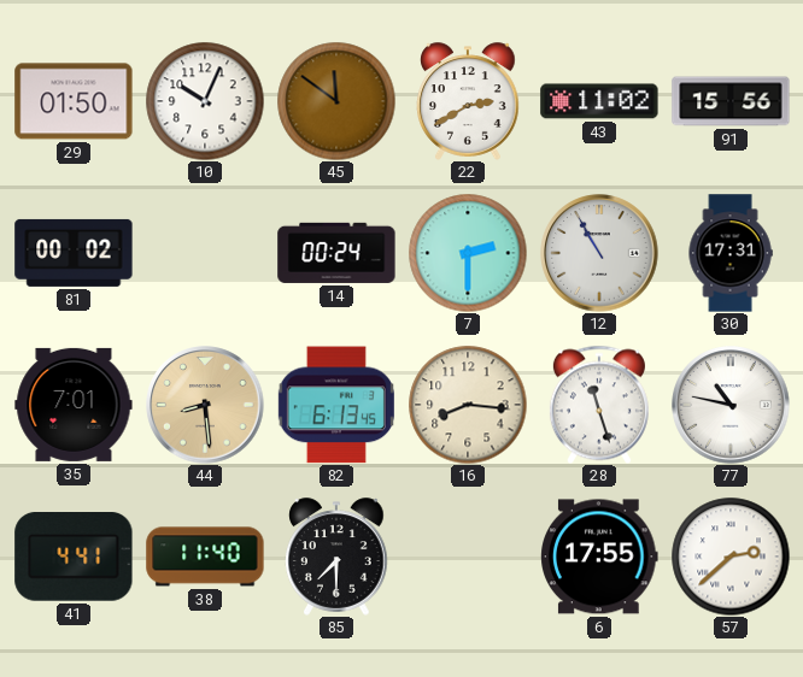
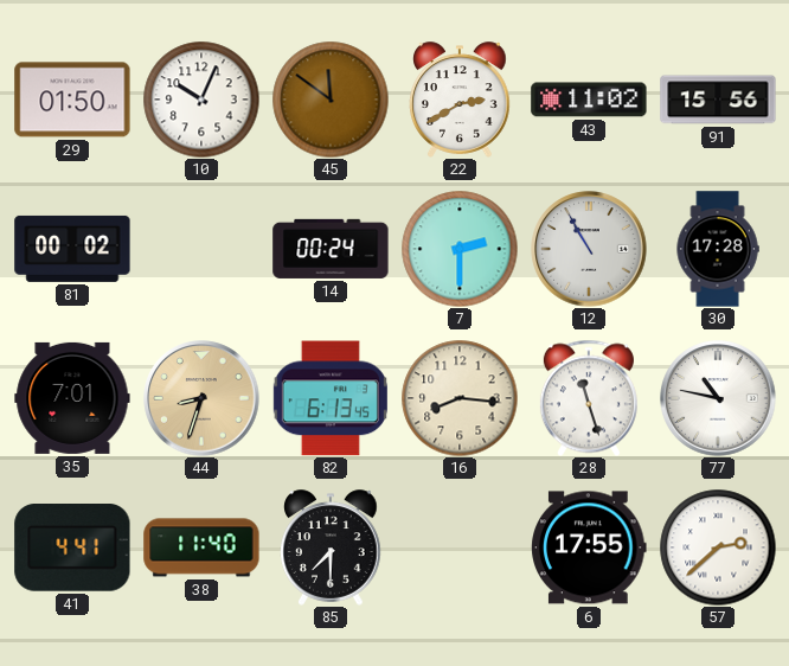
30: 17:31 -> 17:28
44: 8:29 -> 8:33
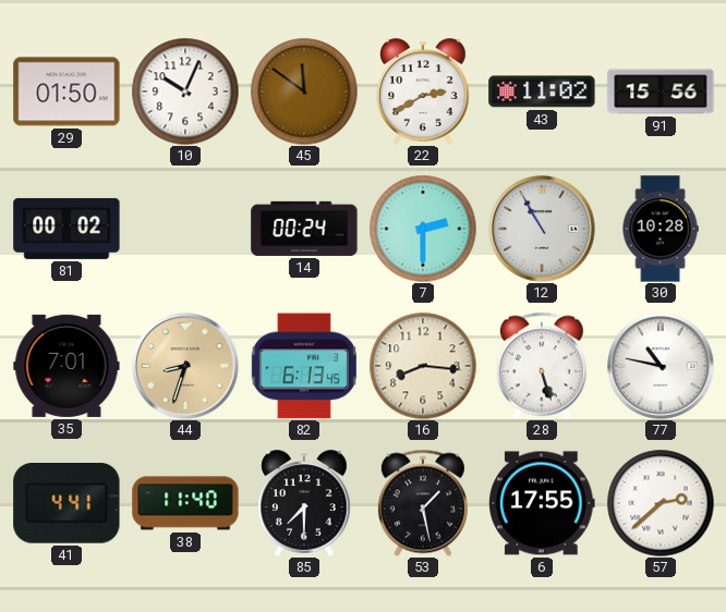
30: 17:28 -> 10:28
28: 11:27 -> 5:27
53: none -> 1:28
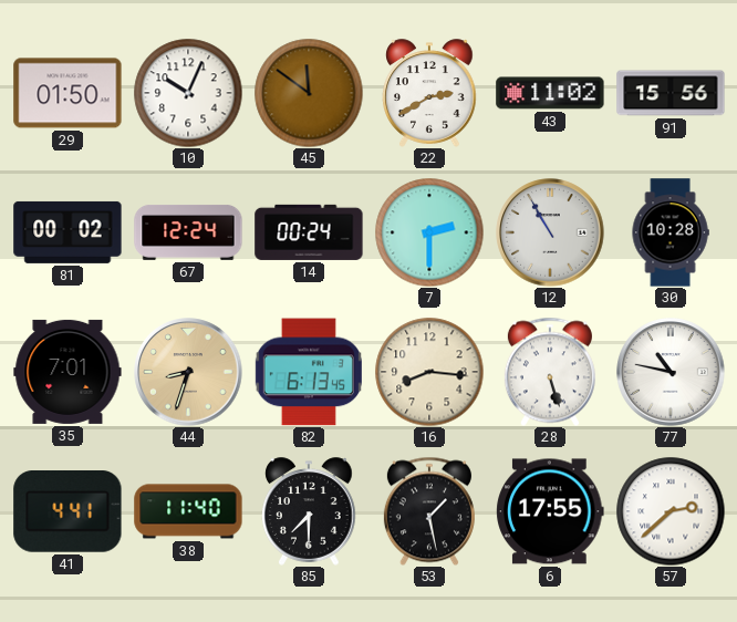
67: none -> 12:24
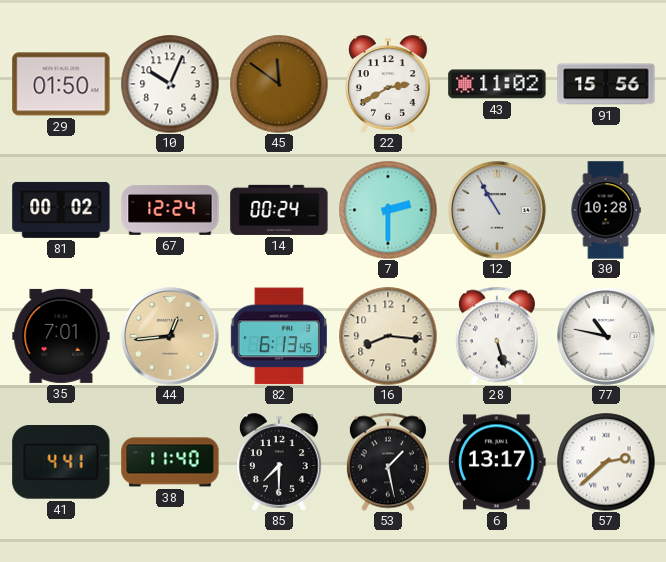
44: 8:33 -> 12:44
6: 17:55 -> 13:17
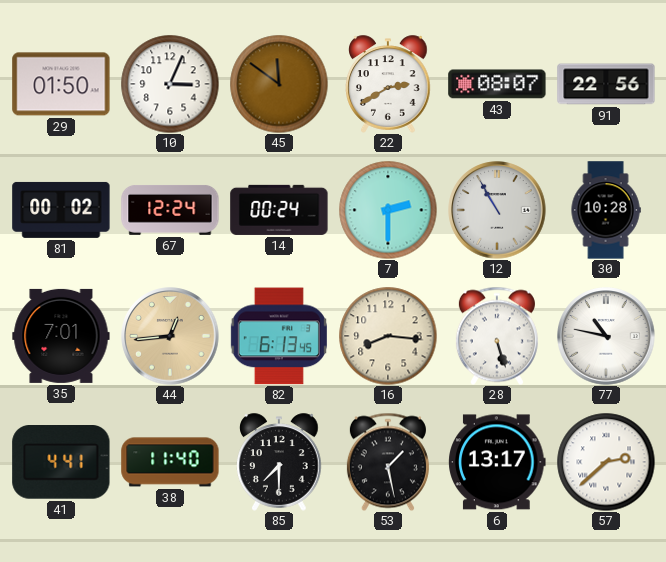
10: 10:04 -> 3:04
43: 11:02 -> 08:07
91: 15:56 -> 22:56
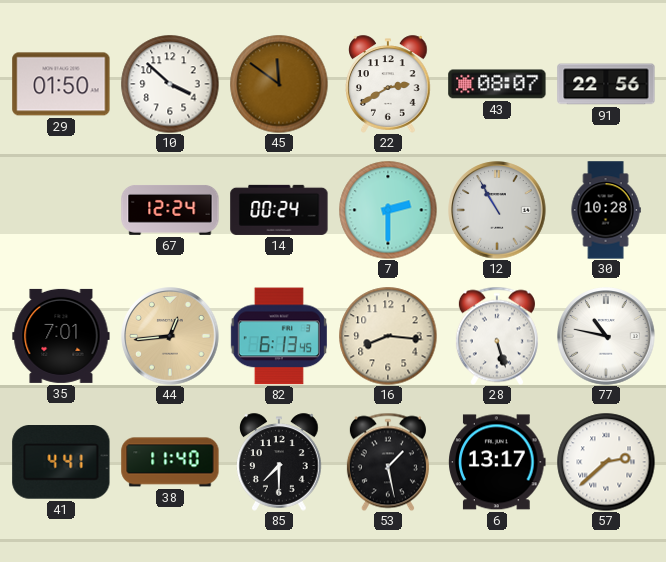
10: 3:04 -> 3:52
81: 00:02 -> none
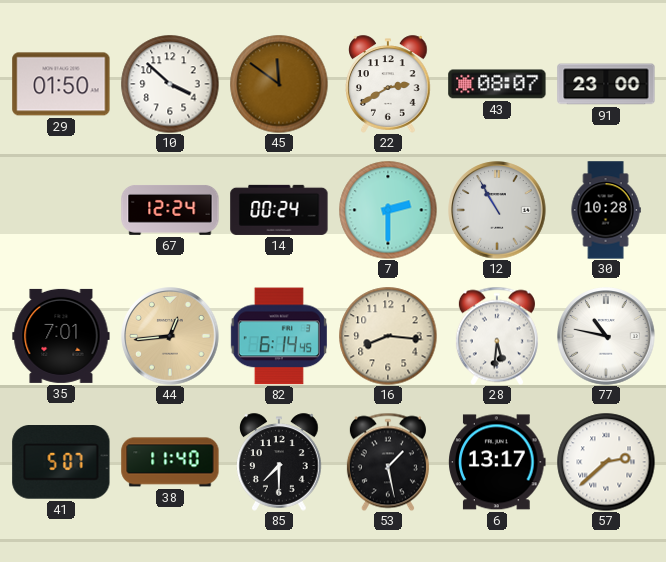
91: 22:56 -> 23:00
82: 6:13 -> 6:14
28: 5:27 -> 5:31
41: 4:41 -> 5:07
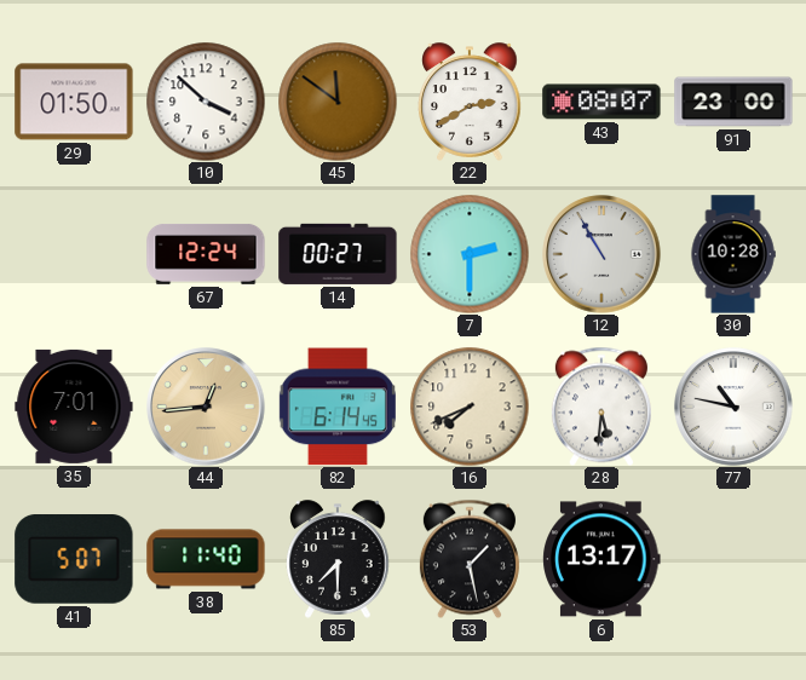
14: 00:24 -> 00:27
16: 8:16 -> 7:41
57: 2:38 -> none
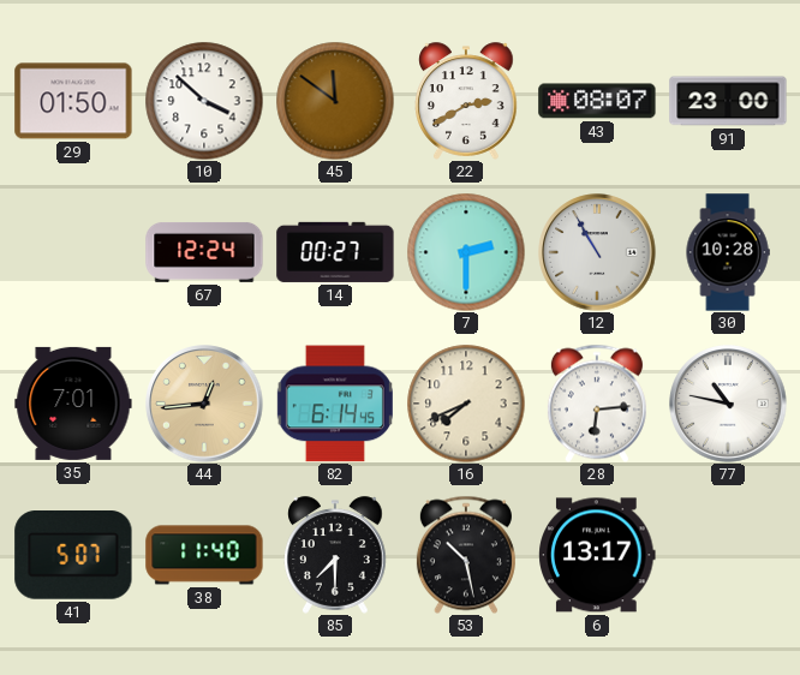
28: 5:31 -> 6:14
53: 1:28 -> 10:28
